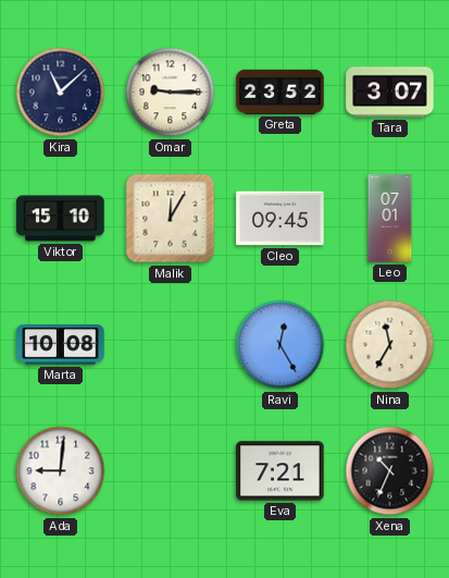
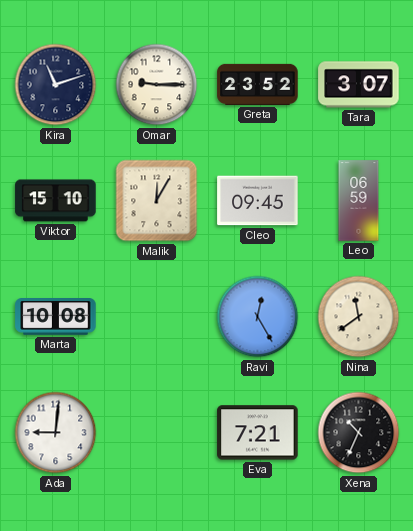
Kira: 11:08 -> 11:12
Leo: 07:01 -> 06:59
Nina: 11:35 -> 11:39
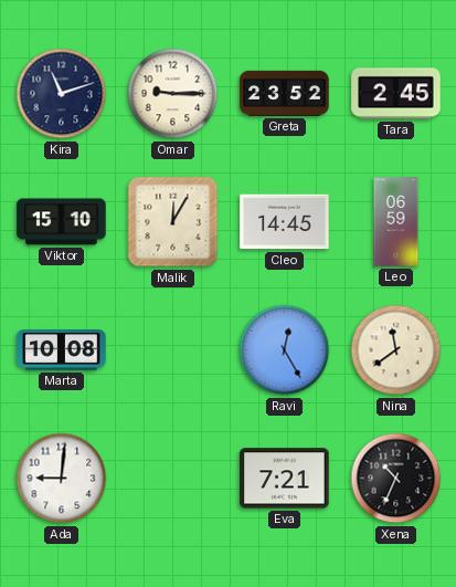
Tara: 3:07 -> 2:45
Cleo: 09:45 -> 14:45
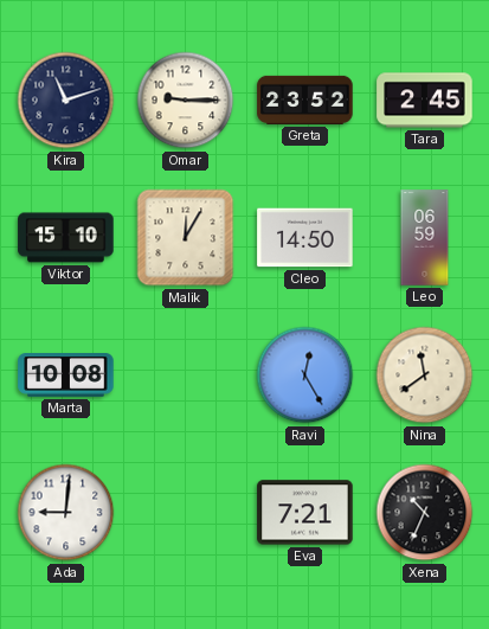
Cleo: 14:45 -> 14:50
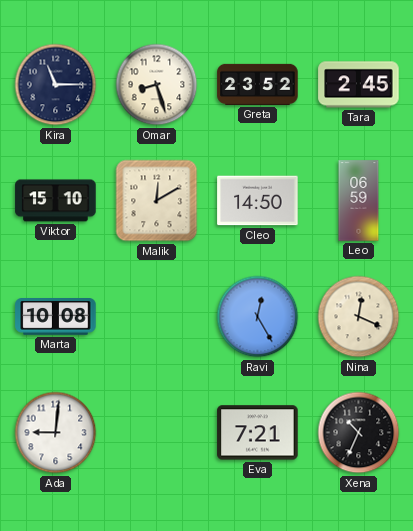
Kira: 11:12 -> 11:15
Omar: 9:15 -> 8:27
Malik: 12:05 -> 12:10
Nina: 11:39 -> 12:19
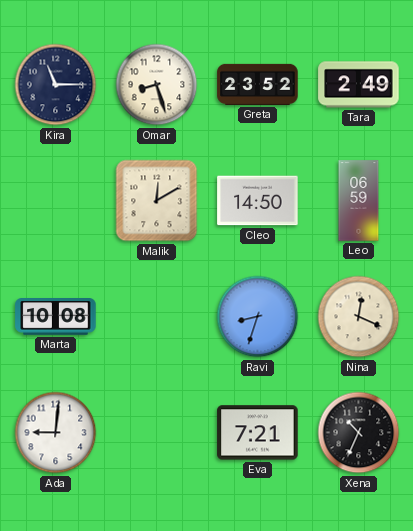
Tara: 2:45 -> 2:49
Viktor: 15:10 -> none
Ravi: 12:25 -> 8:33
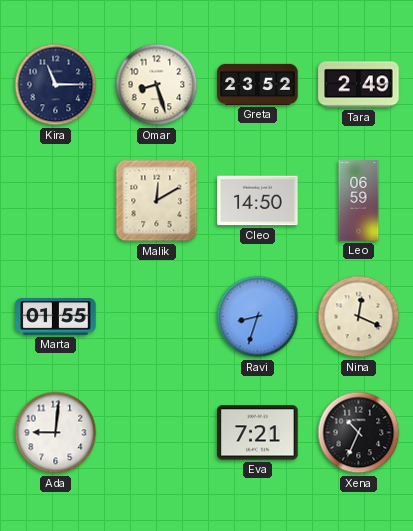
Marta: 10:08 -> 01:55
